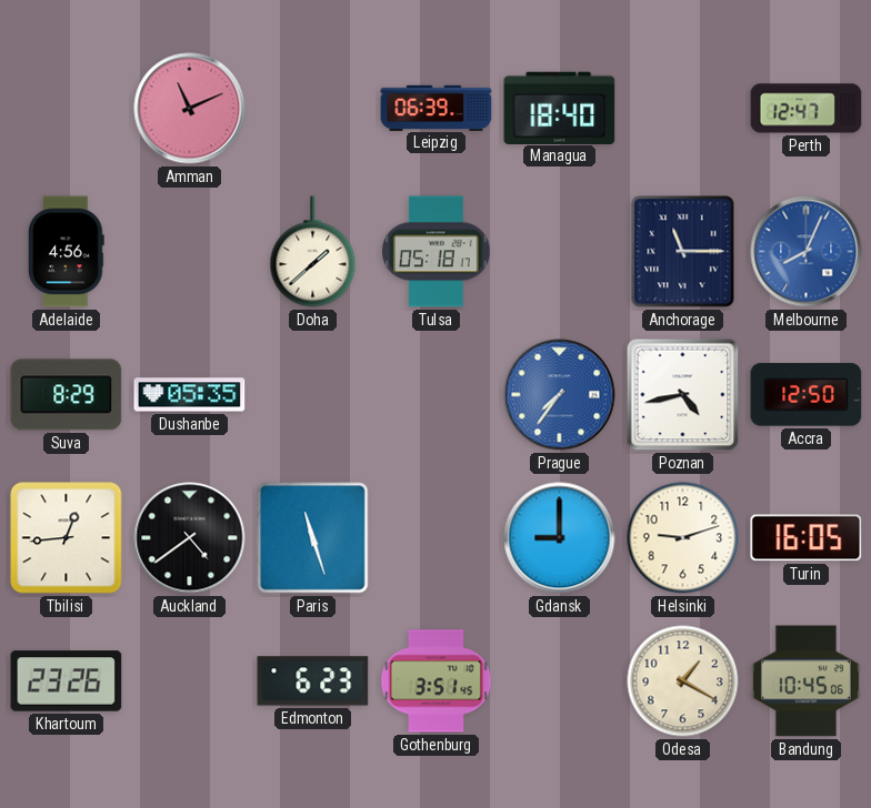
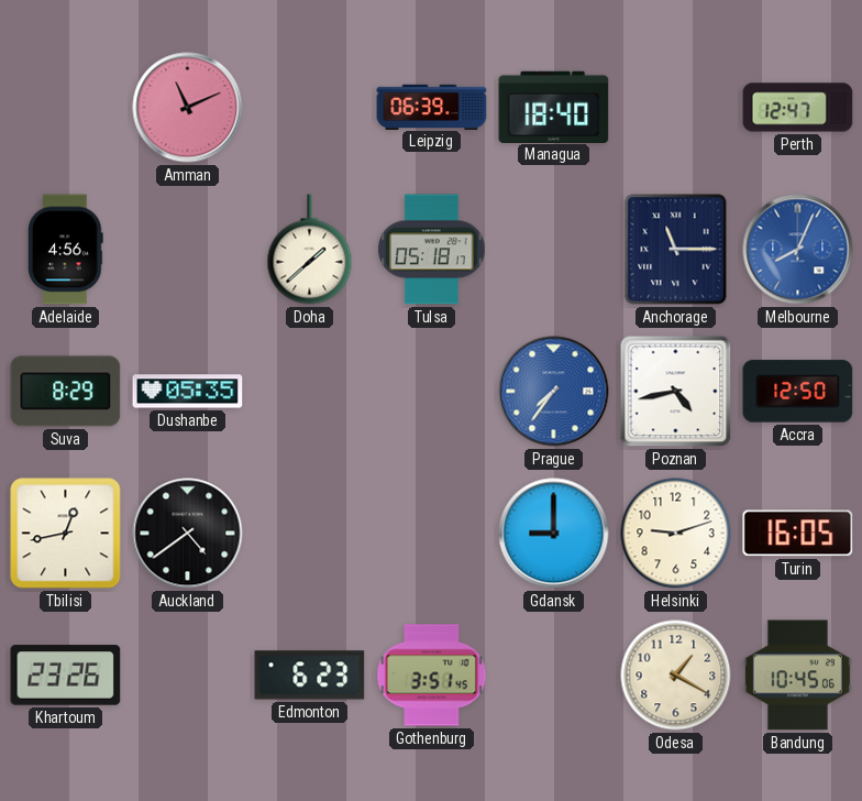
Tbilisi: 12:44 -> 12:43
Paris: 11:27 -> none
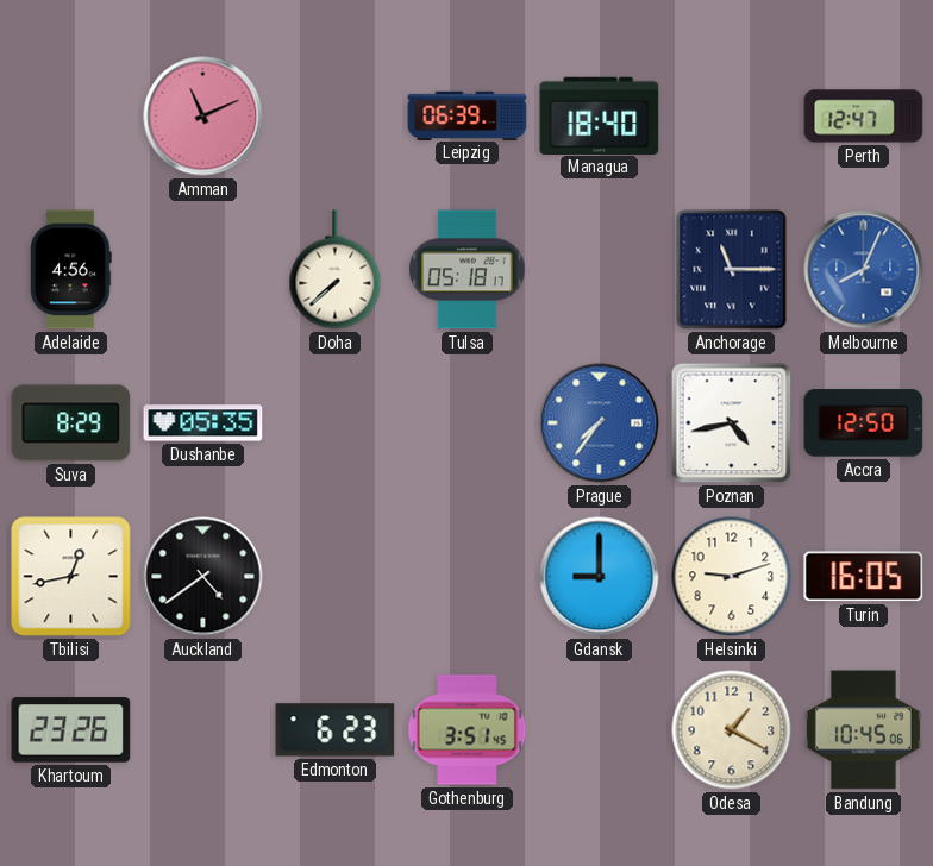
Doha: 1:38 -> 7:38
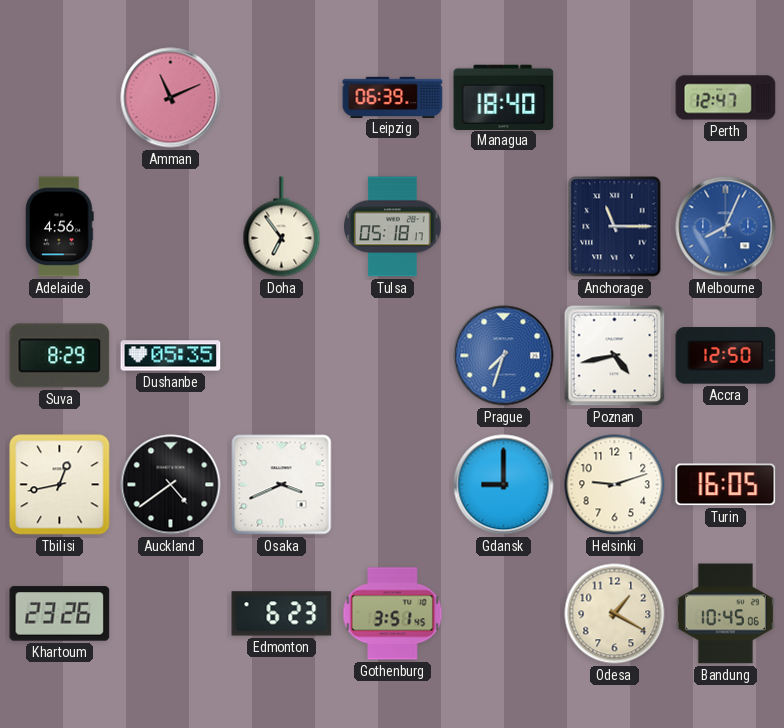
Doha: 7:38 -> 6:54
Prague: 7:36 -> 7:33
Osaka: none -> 3:41
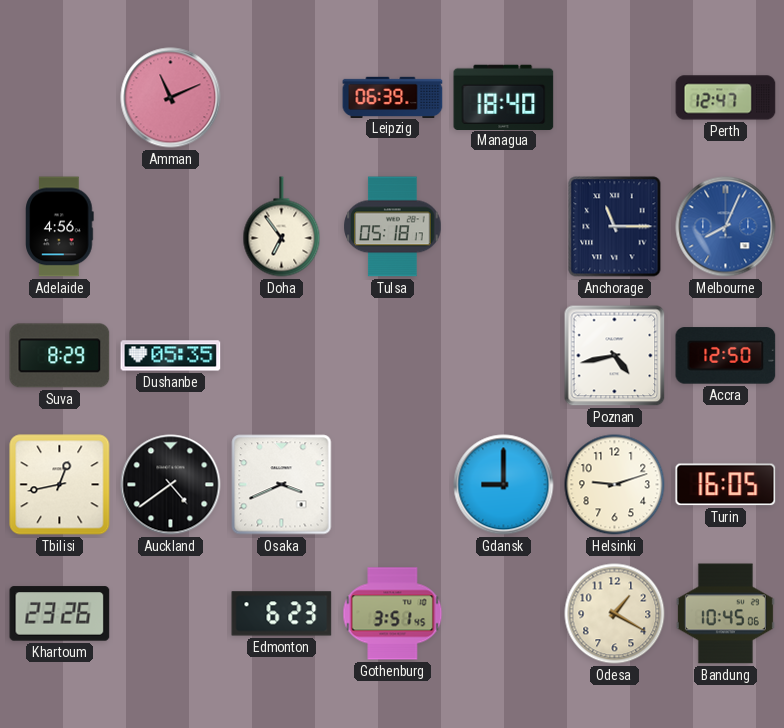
Prague: 7:33 -> none
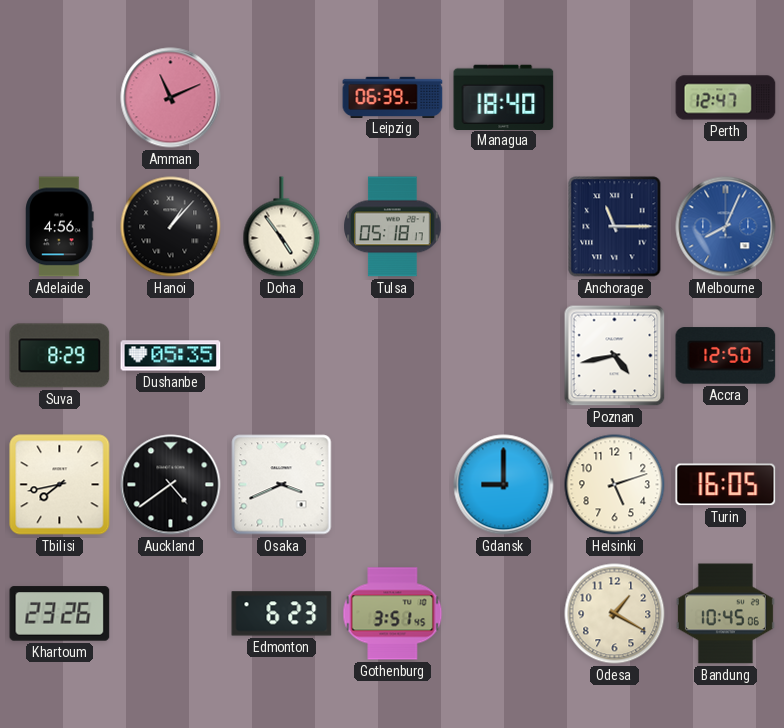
Hanoi: none -> 1:07
Doha: 6:54 -> 4:54
Tbilisi: 12:43 -> 7:43
Helsinki: 9:12 -> 5:12
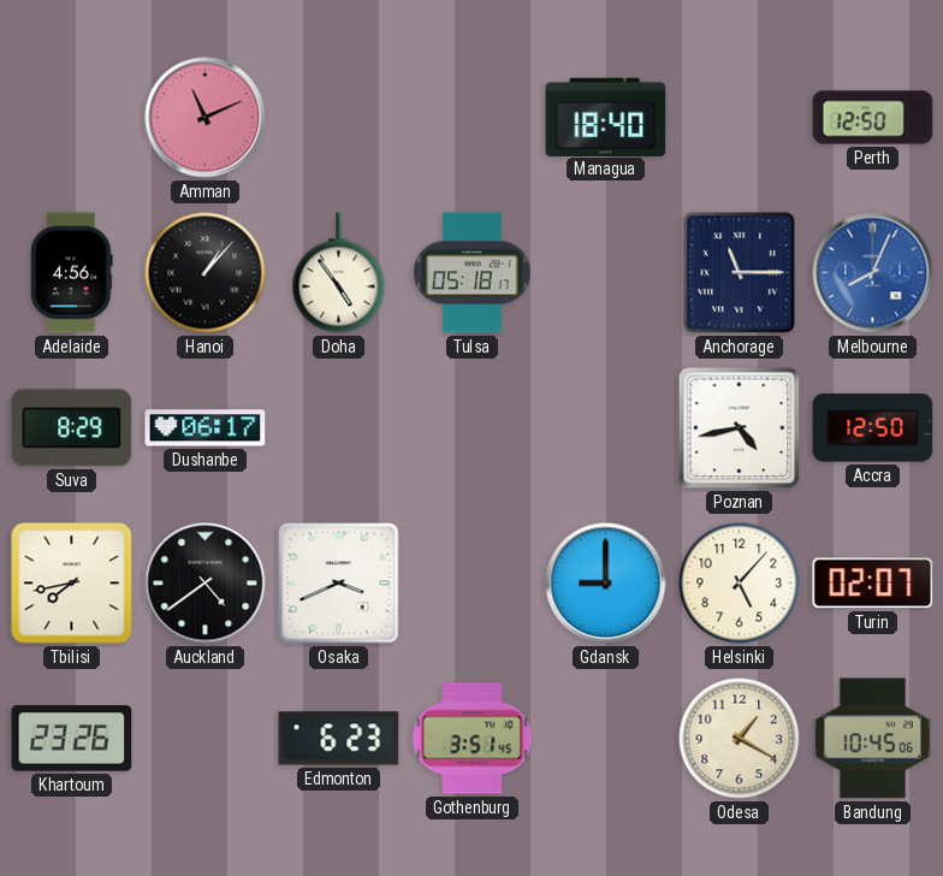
Leipzig: 06:39 -> none
Perth: 12:47 -> 12:50
Dushanbe: 05:35 -> 06:17
Helsinki: 5:12 -> 5:07
Turin: 16:05 -> 02:07
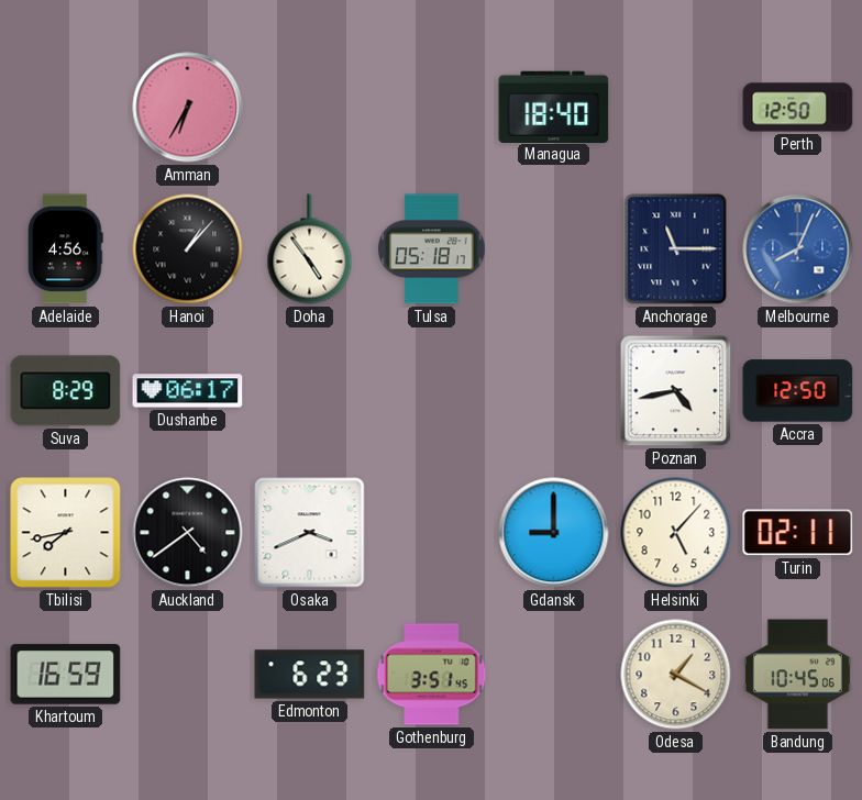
Amman: 11:11 -> 6:35
Turin: 02:07 -> 02:11
Khartoum: 23:26 -> 16:59
